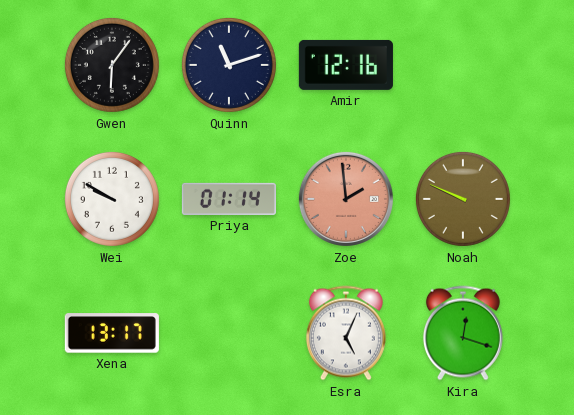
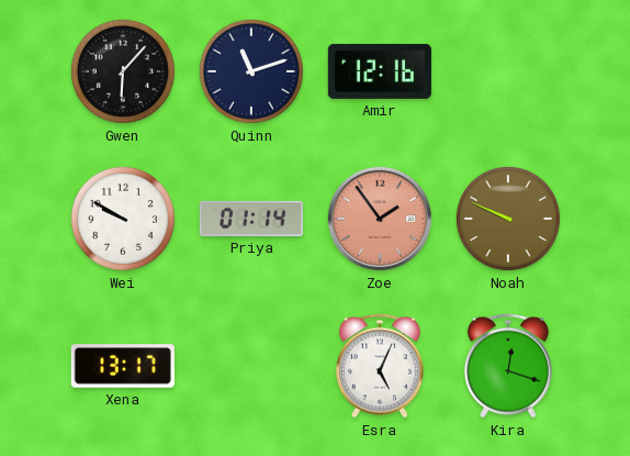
Gwen: 6:06 -> 6:07
Zoe: 1:59 -> 1:54
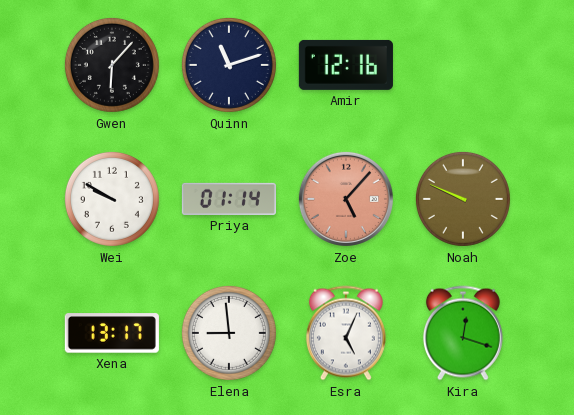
Zoe: 1:54 -> 5:07
Elena: none -> 8:59
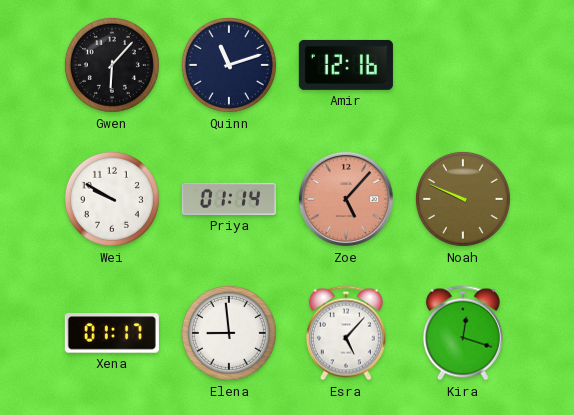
Xena: 13:17 -> 01:17
Esra: 5:04 -> 5:07
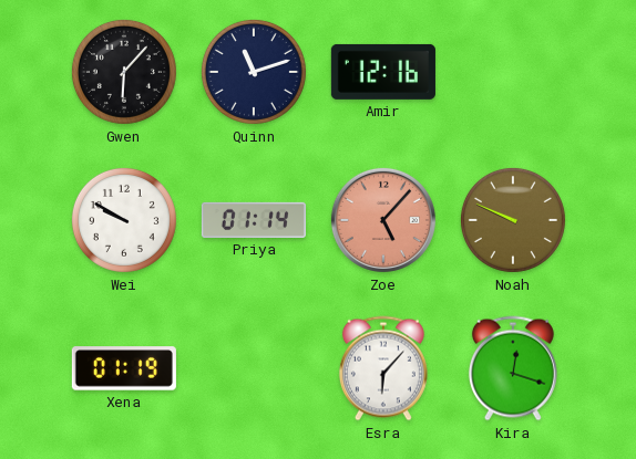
Xena: 01:17 -> 01:19
Elena: 8:59 -> none
Esra: 5:07 -> 6:07
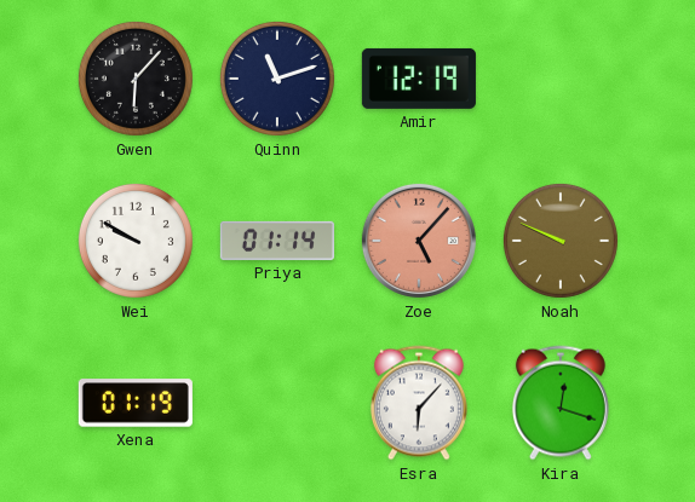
Amir: 12:16 -> 12:19
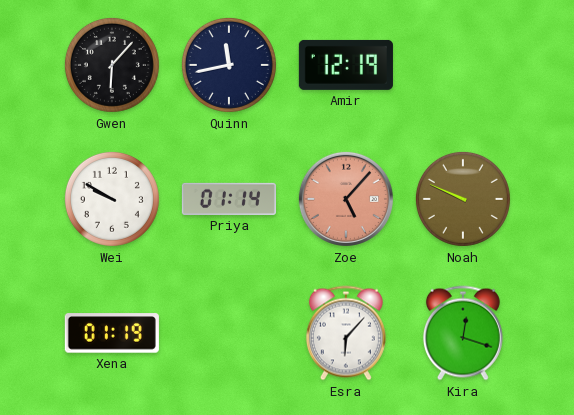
Quinn: 11:12 -> 11:43
